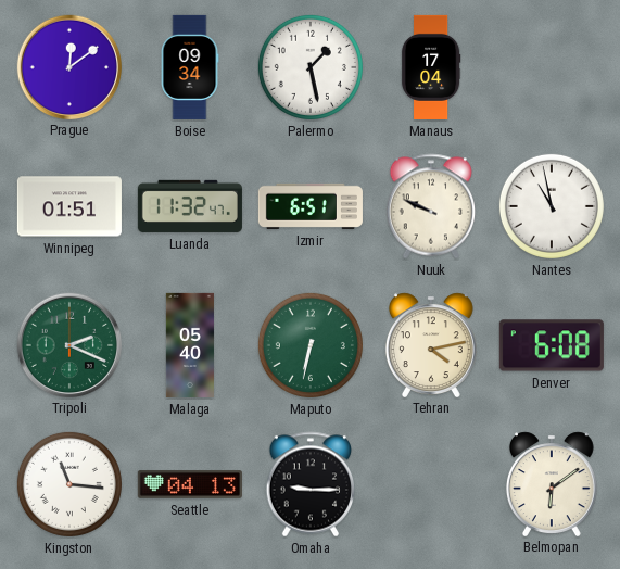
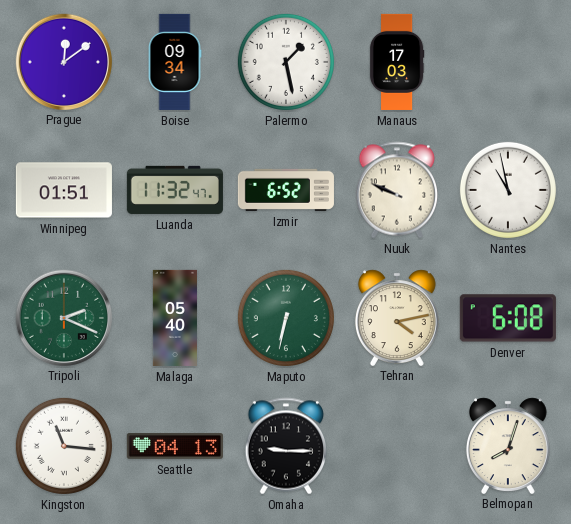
Manaus: 17:04 -> 17:03
Izmir: 6:51 -> 6:52
Belmopan: 6:09 -> 8:03
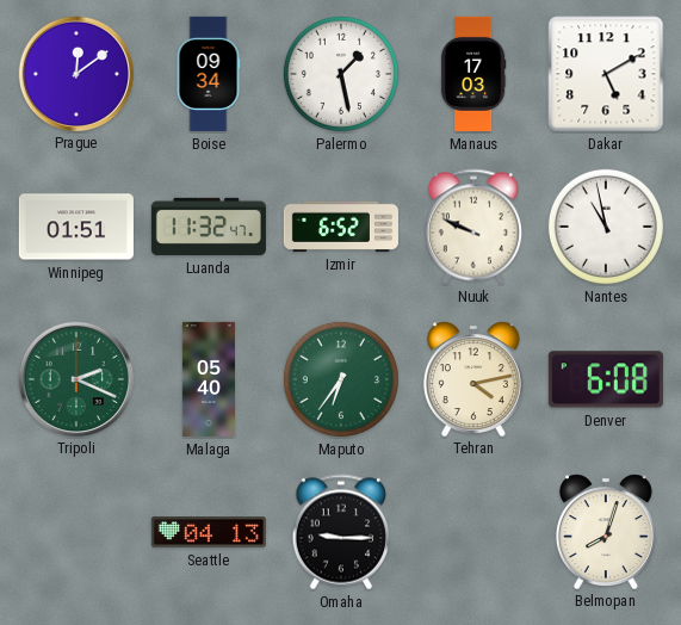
Dakar: none -> 5:10
Maputo: 6:32 -> 6:36
Kingston: 11:16 -> none
